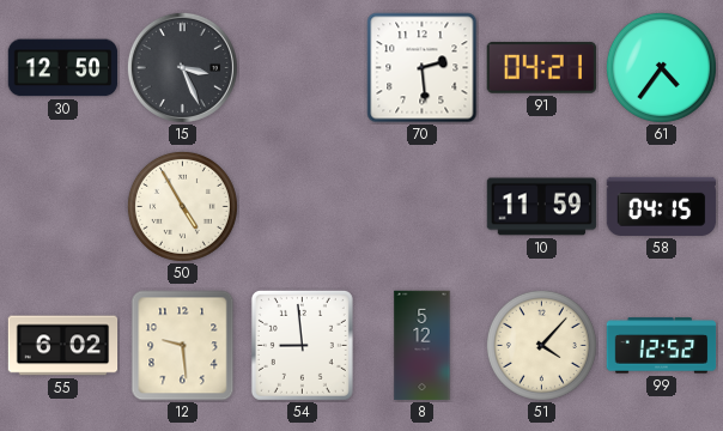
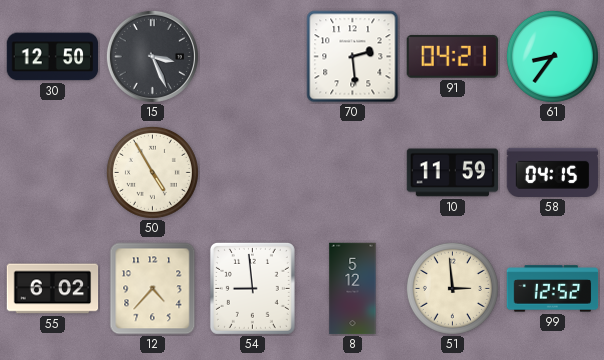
61: 4:36 -> 8:36
12: 9:29 -> 4:37
51: 4:07 -> 2:59
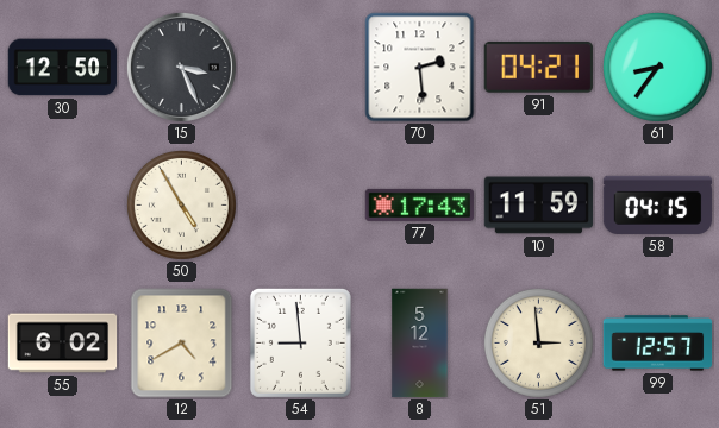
77: none -> 17:43
12: 4:37 -> 4:40
99: 12:52 -> 12:57
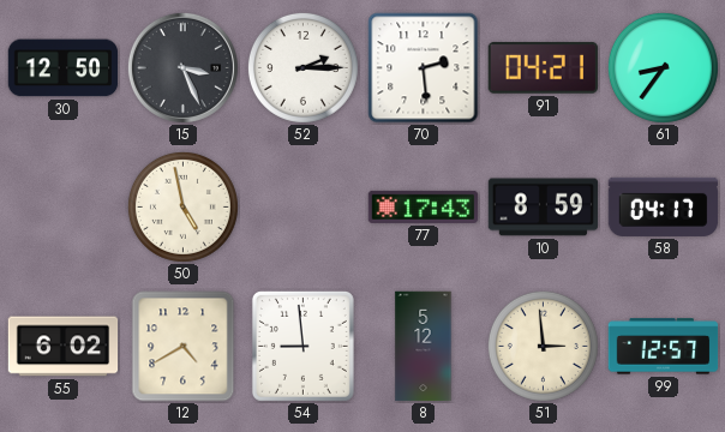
52: none -> 2:15
50: 4:55 -> 4:58
10: 11:59 -> 8:59
58: 04:15 -> 04:17
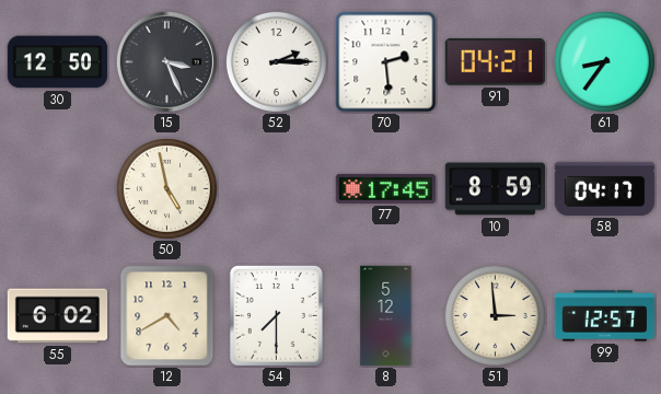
77: 17:43 -> 17:45
54: 8:59 -> 7:30
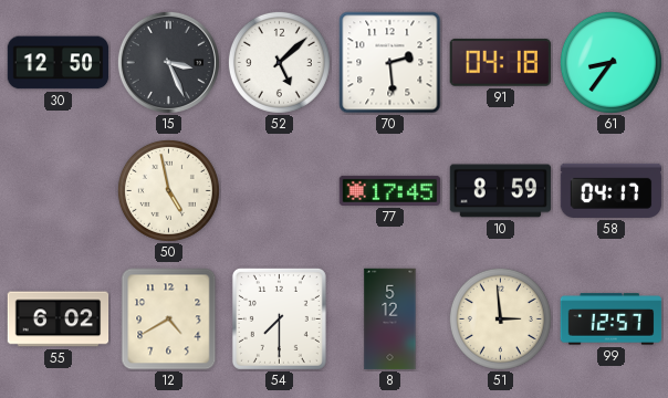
52: 2:15 -> 5:08
91: 04:21 -> 04:18
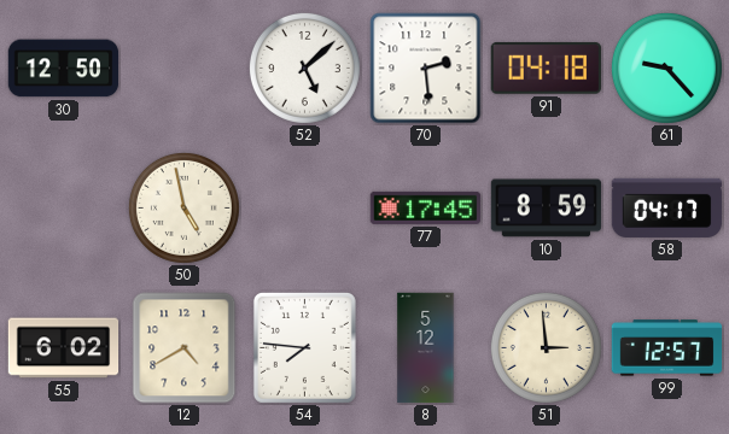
15: 3:26 -> none
61: 8:36 -> 9:23
54: 7:30 -> 7:46
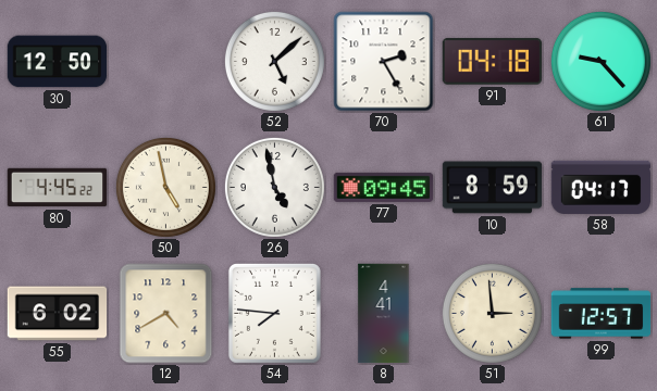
70: 2:29 -> 2:25
80: none -> 4:45
26: none -> 4:58
77: 17:45 -> 09:45
8: 5:12 -> 4:41
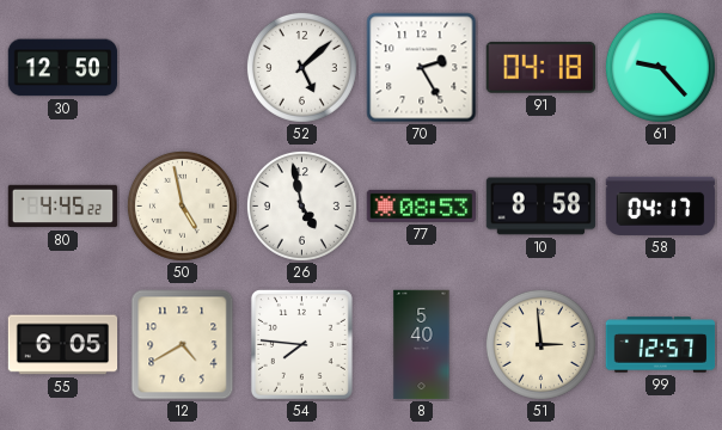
77: 09:45 -> 08:53
10: 8:59 -> 8:58
55: 6:02 -> 6:05
8: 4:41 -> 5:40
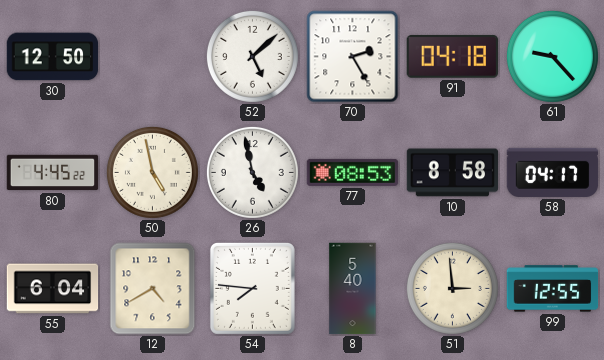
55: 6:05 -> 6:04
99: 12:57 -> 12:55
